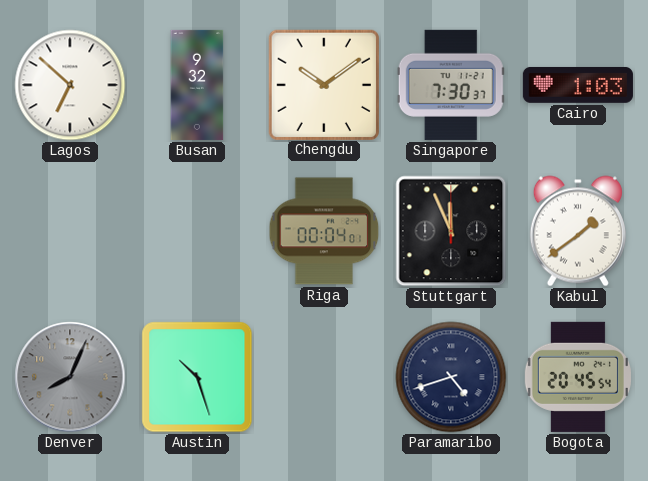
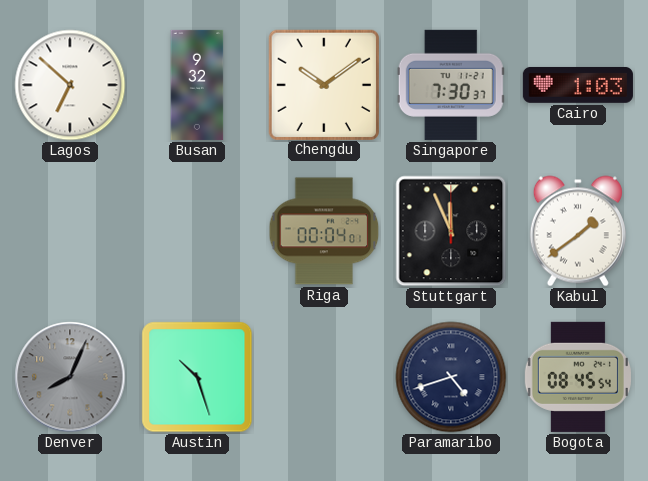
Bogota: 20:45 -> 08:45
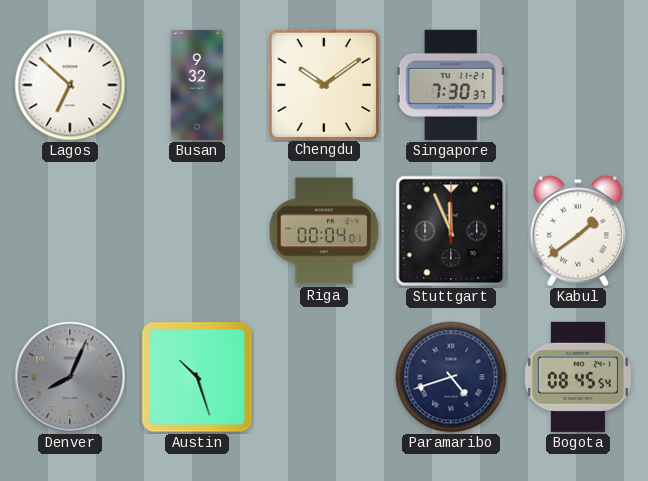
Cairo: 1:03 -> none
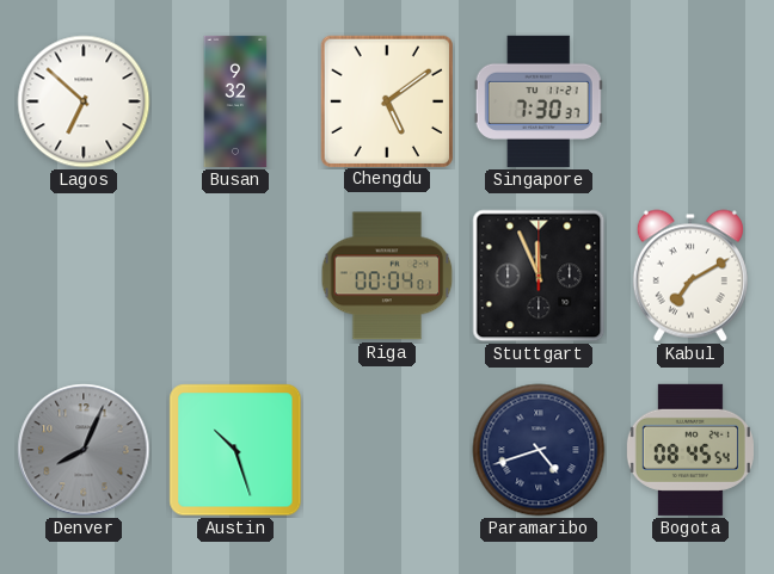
Chengdu: 10:09 -> 5:09
Kabul: 1:39 -> 7:10
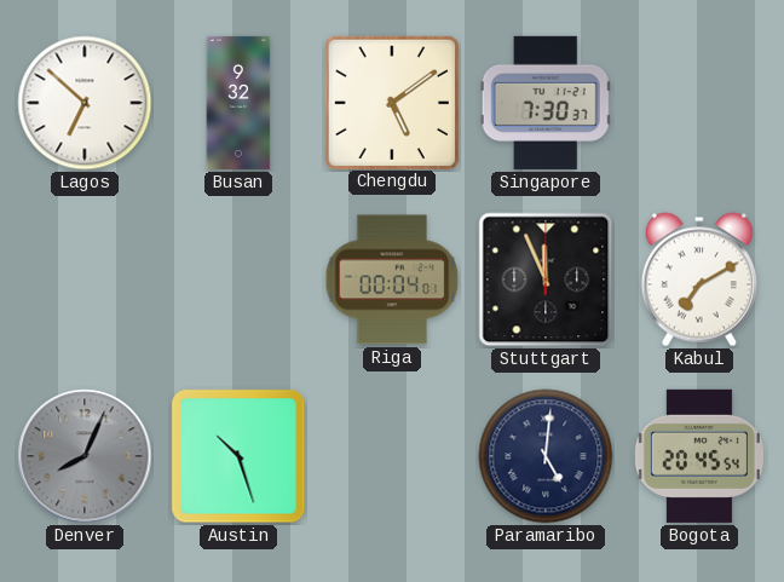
Paramaribo: 4:42 -> 5:01
Bogota: 08:45 -> 20:45
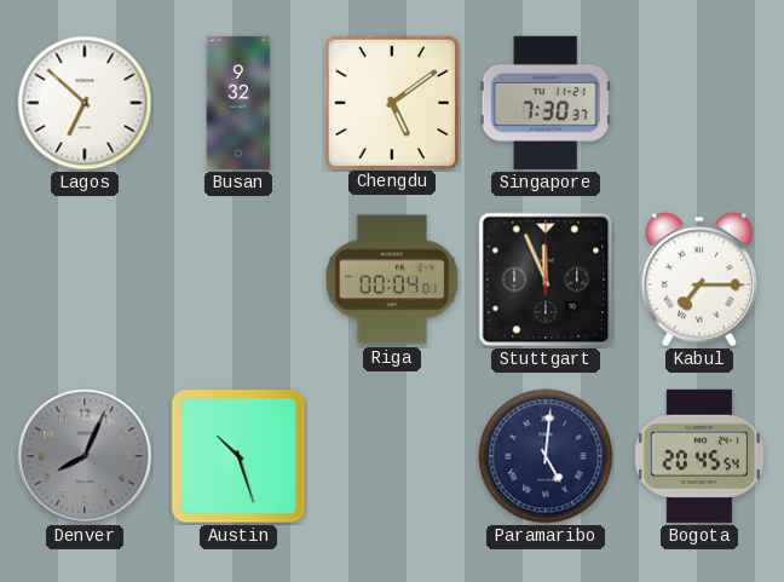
Kabul: 7:10 -> 7:15
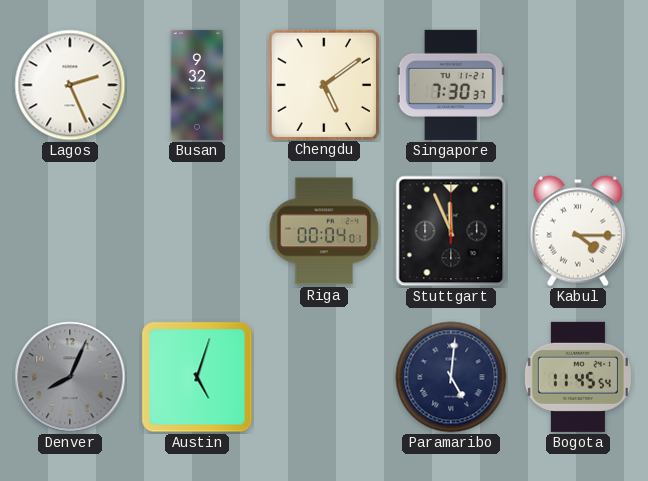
Lagos: 6:52 -> 2:26
Kabul: 7:15 -> 4:15
Austin: 10:27 -> 5:03
Bogota: 20:45 -> 11:45
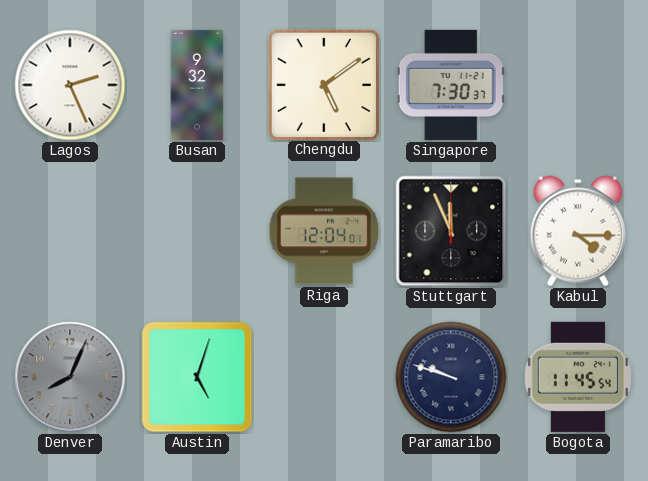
Riga: 00:04 -> 12:04
Paramaribo: 5:01 -> 9:48
